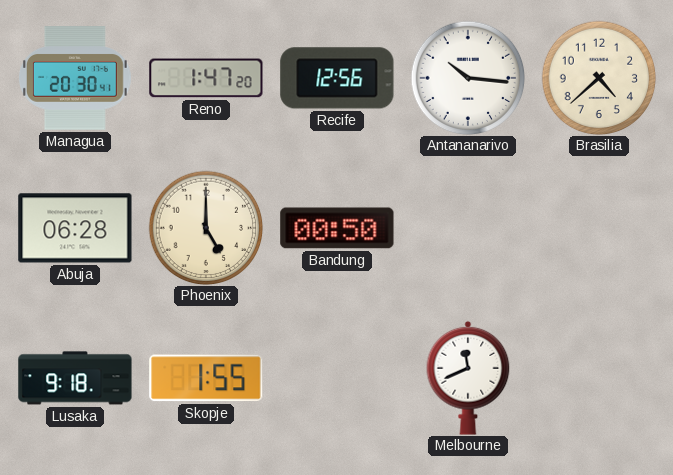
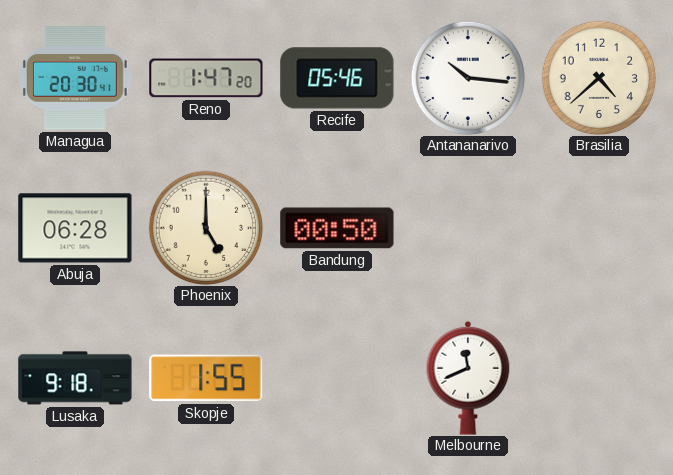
Recife: 12:56 -> 05:46
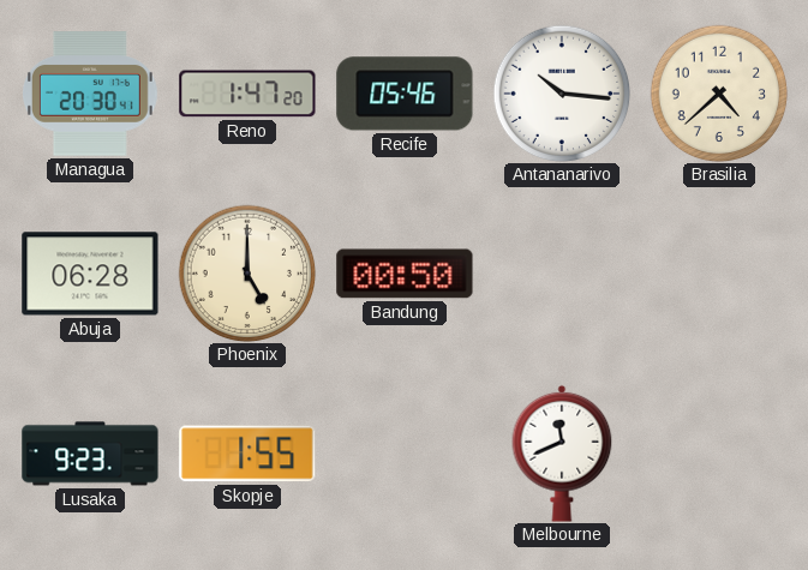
Lusaka: 9:18 -> 9:23
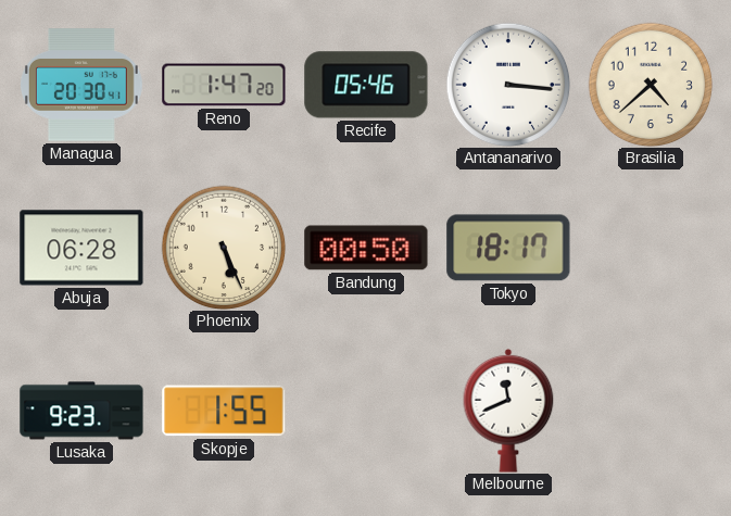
Antananarivo: 10:16 -> 3:16
Phoenix: 5:00 -> 5:26
Tokyo: none -> 18:17
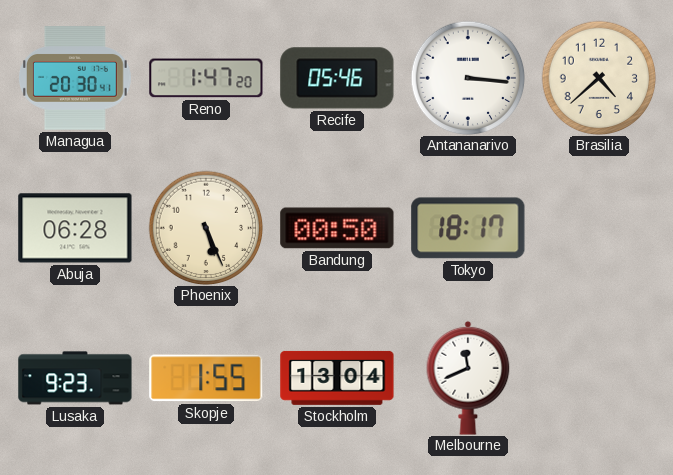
Stockholm: none -> 13:04
